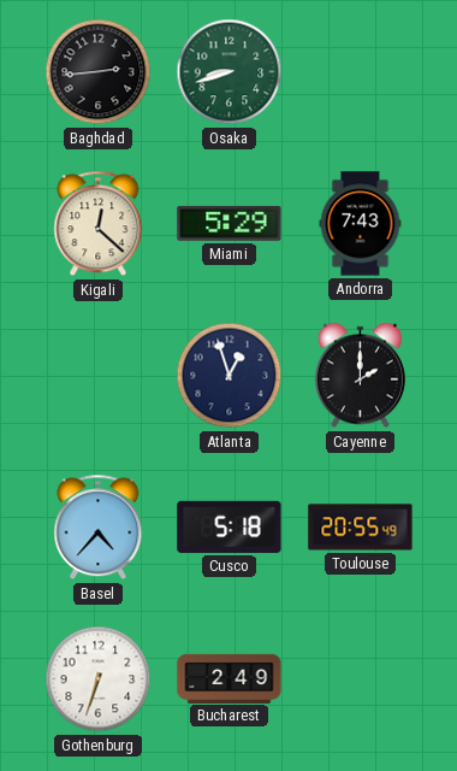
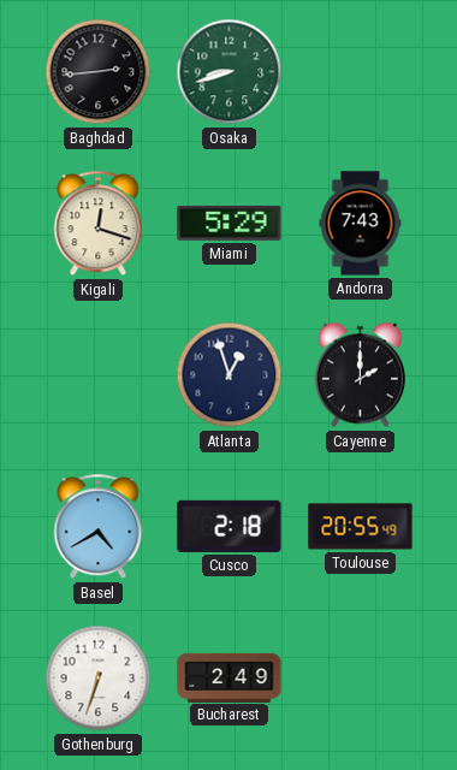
Kigali: 12:22 -> 12:18
Basel: 4:37 -> 4:40
Cusco: 5:18 -> 2:18
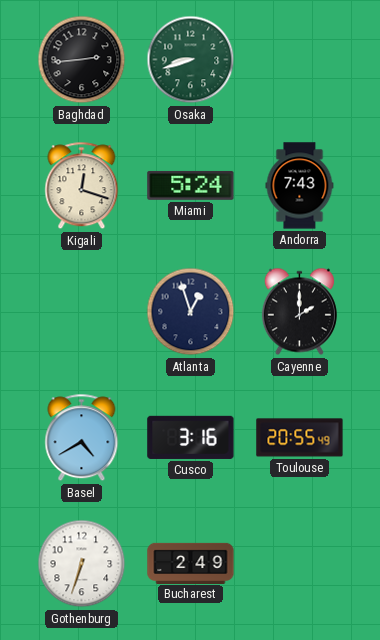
Miami: 5:29 -> 5:24
Cusco: 2:18 -> 3:16
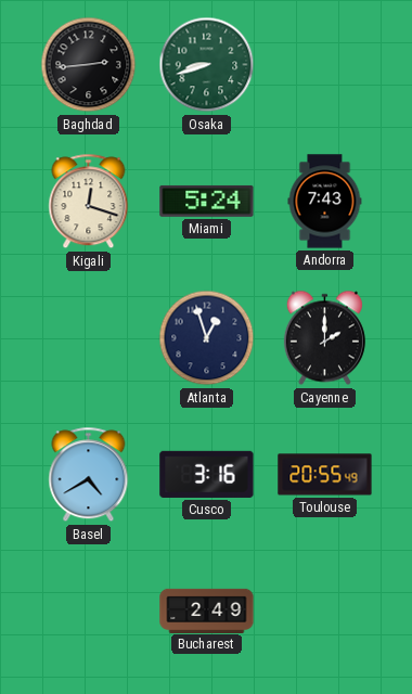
Gothenburg: 6:33 -> none
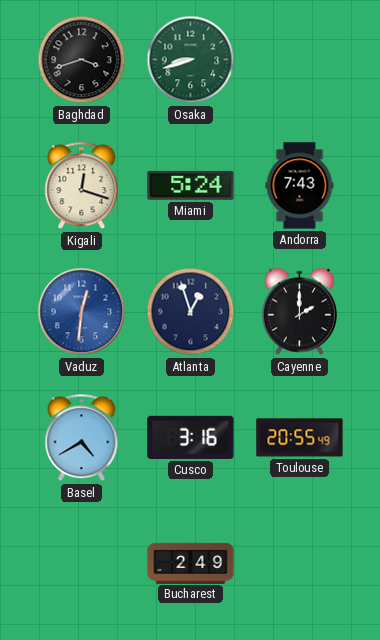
Baghdad: 2:44 -> 3:42
Vaduz: none -> 12:31
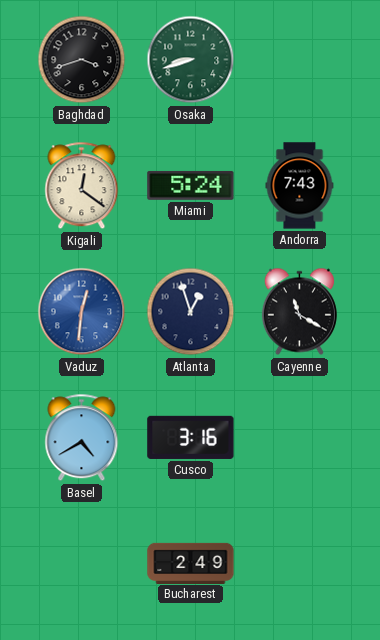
Kigali: 12:18 -> 12:21
Cayenne: 2:00 -> 11:20
Toulouse: 20:55 -> none
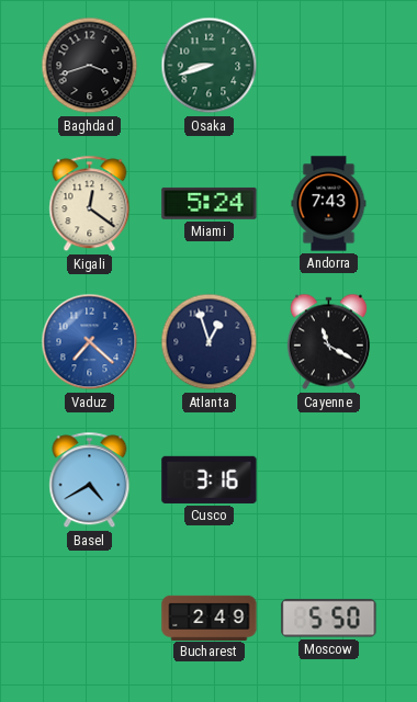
Vaduz: 12:31 -> 7:22
Moscow: none -> 5:50
